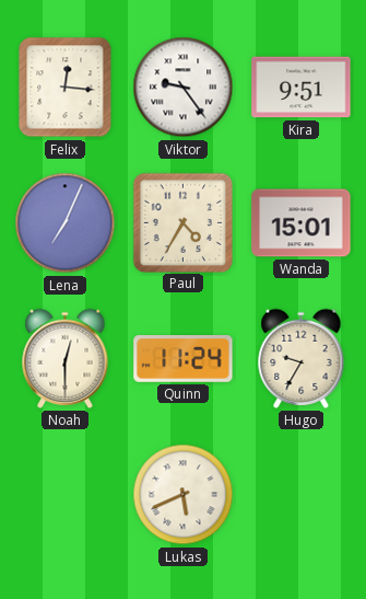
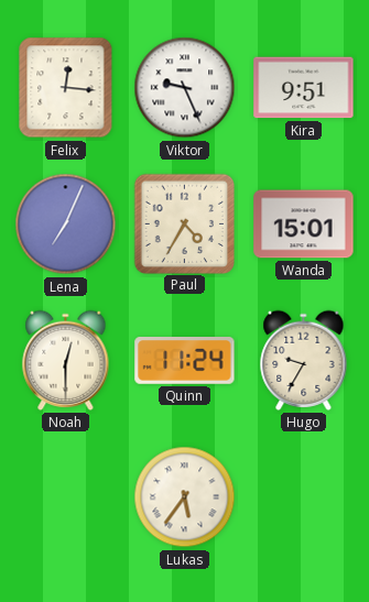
Viktor: 9:24 -> 9:26
Lukas: 5:41 -> 5:36
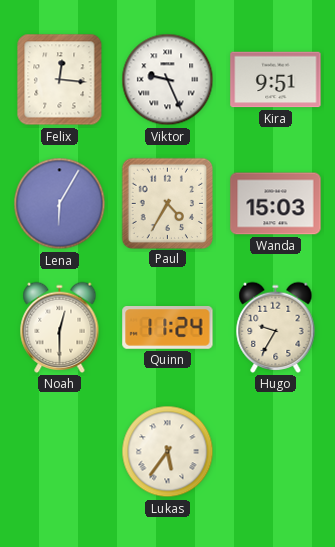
Lena: 7:04 -> 6:05
Wanda: 15:01 -> 15:03
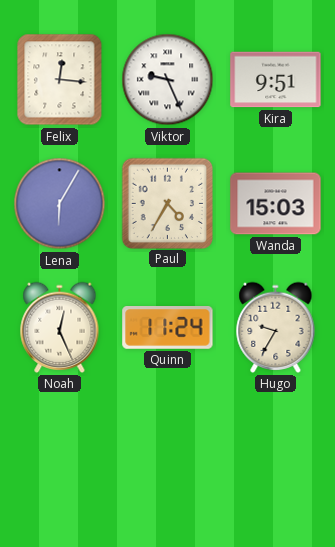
Noah: 12:30 -> 12:26
Lukas: 5:36 -> none
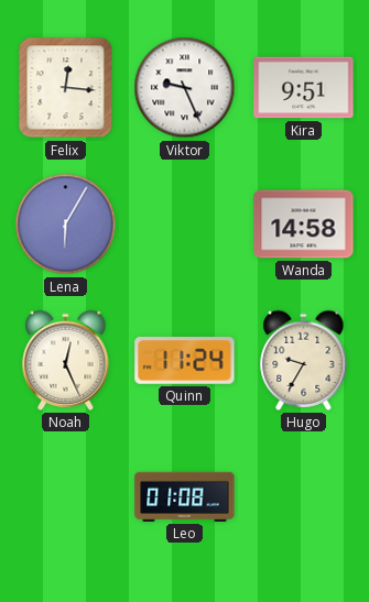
Paul: 4:35 -> none
Wanda: 15:03 -> 14:58
Leo: none -> 01:08
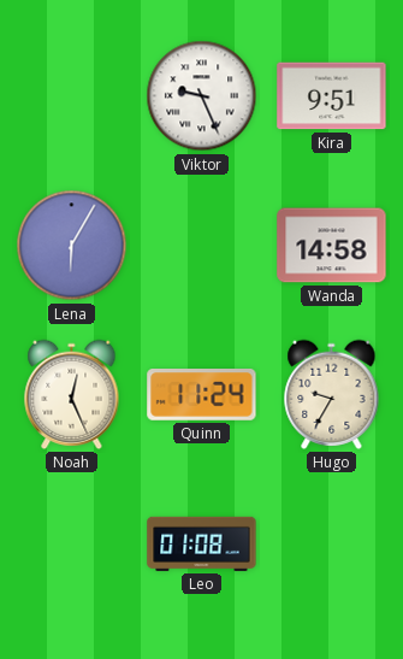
Felix: 12:16 -> none
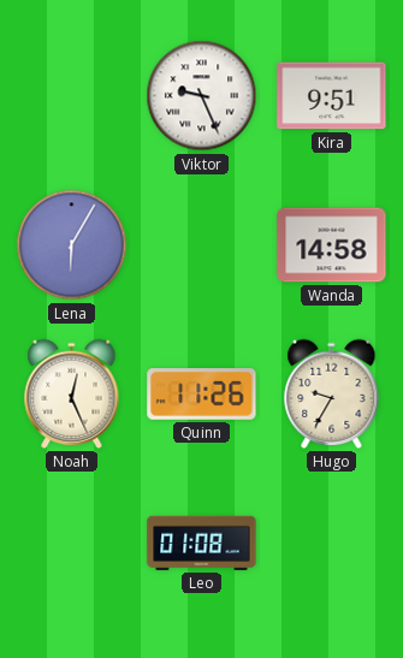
Quinn: 11:24 -> 11:26
